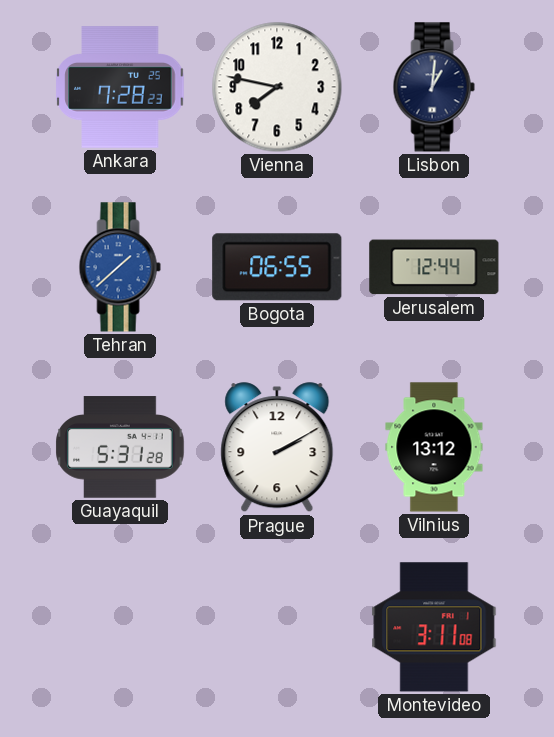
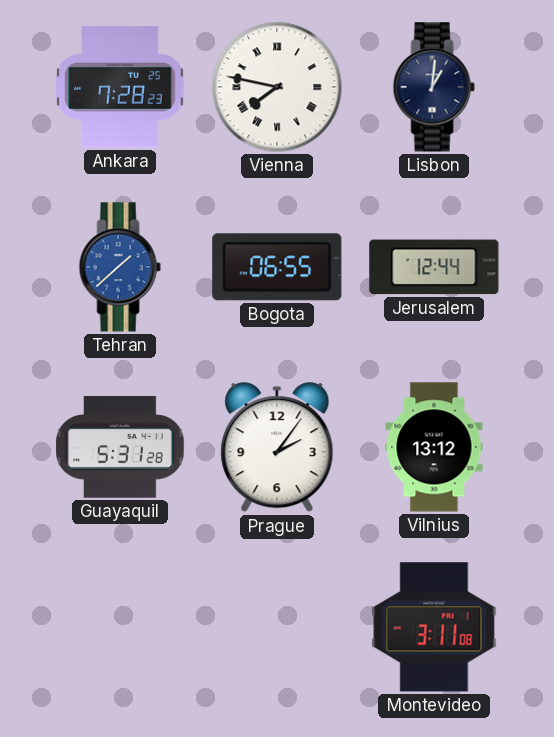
Vienna numerals: Arabic -> Roman
Prague: 2:10 -> 2:06
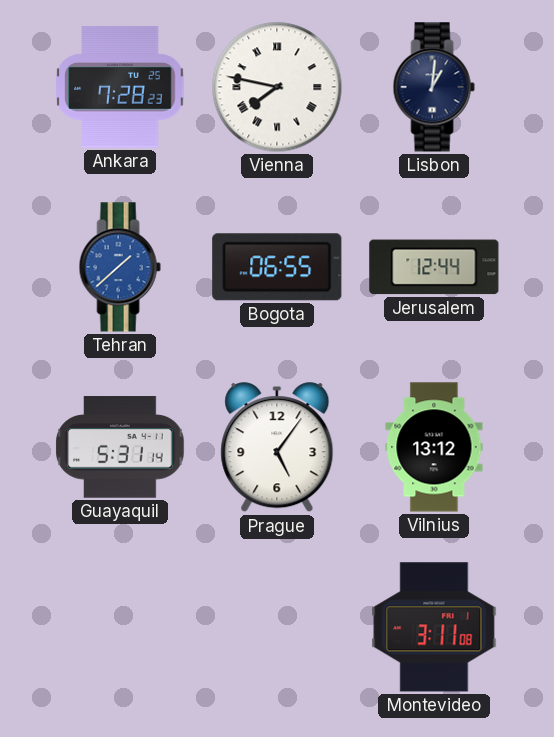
Guayaquil: 5:31:28 -> 5:31:14
Prague: 2:06 -> 5:06
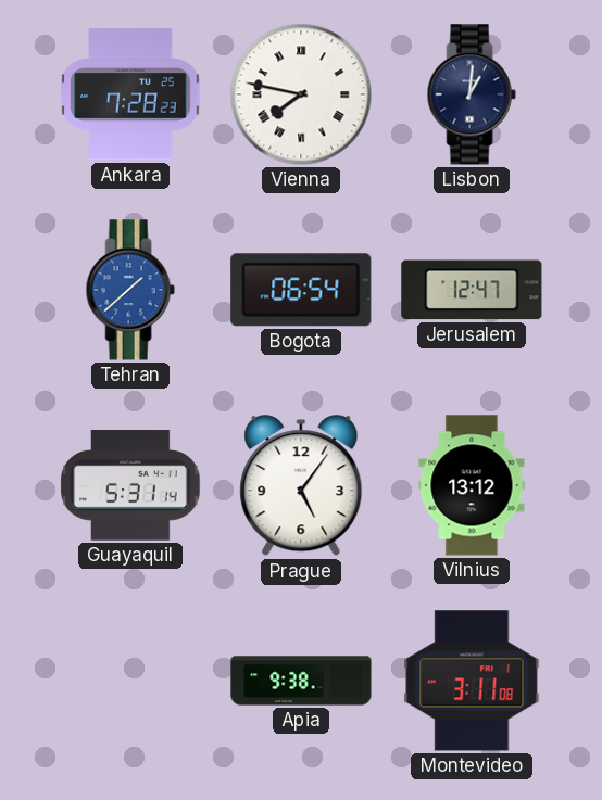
Bogota: 06:55 -> 06:54
Jerusalem: 12:44 -> 12:47
Apia: none -> 9:38
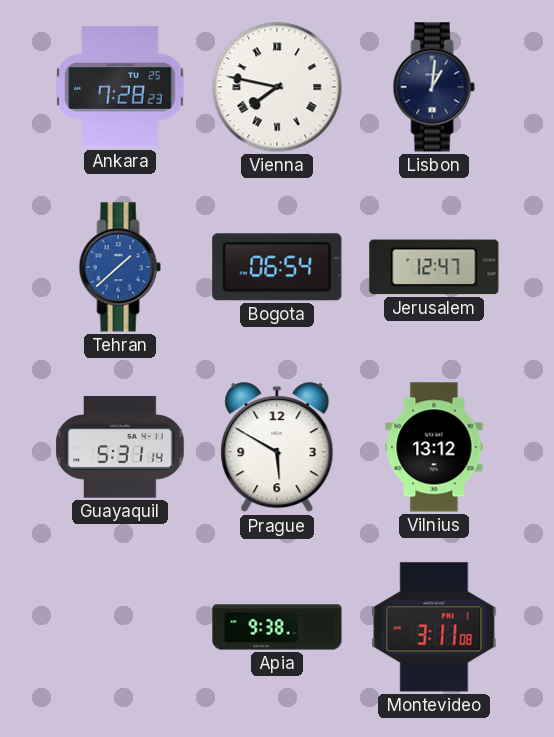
Prague: 5:06 -> 5:50
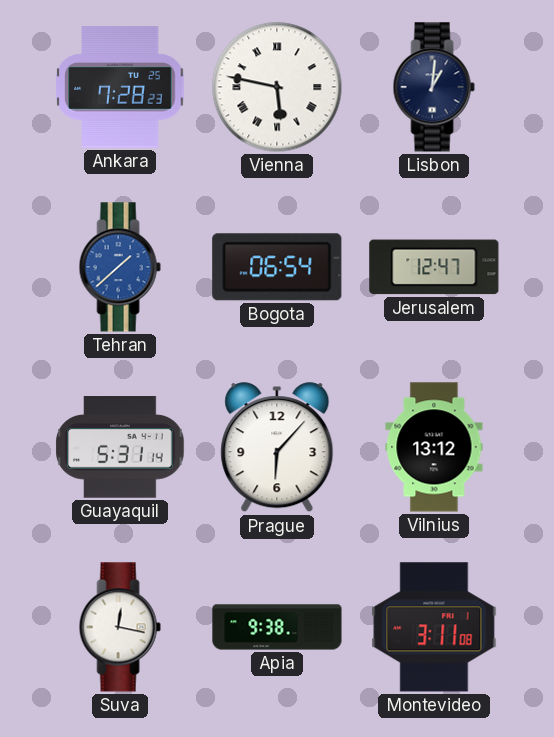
Vienna: 7:47 -> 5:47
Prague: 5:50 -> 6:07
Suva: none -> 12:17
